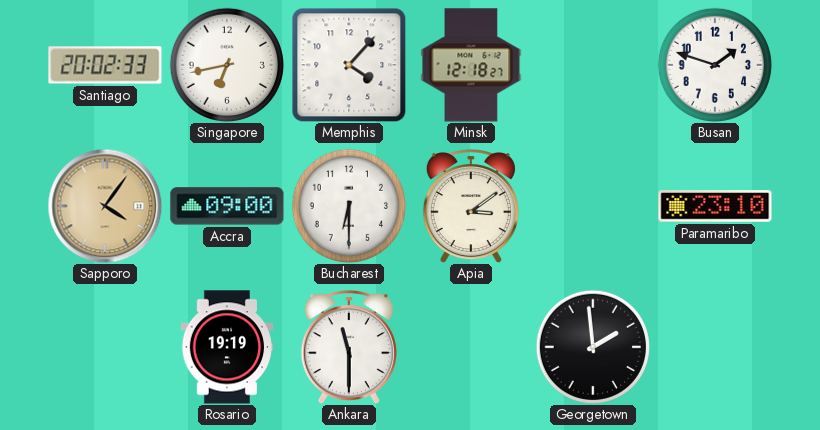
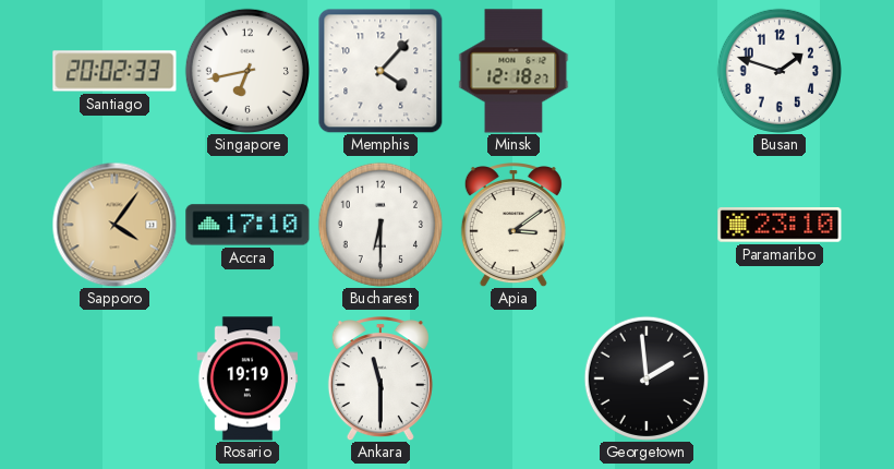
Accra: 09:00 -> 17:10
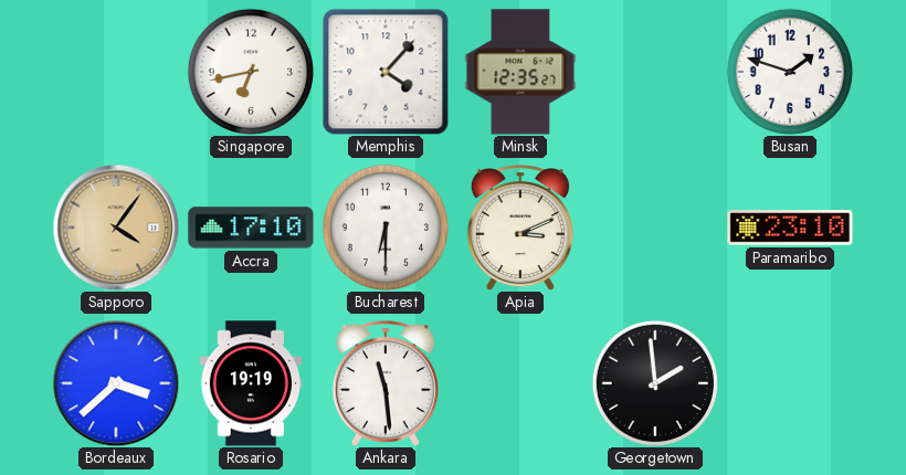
Santiago: 20:02 -> none
Minsk: 12:18 -> 12:35
Apia: 3:09 -> 3:11
Bordeaux: none -> 3:38
Ankara: 11:30 -> 11:29
